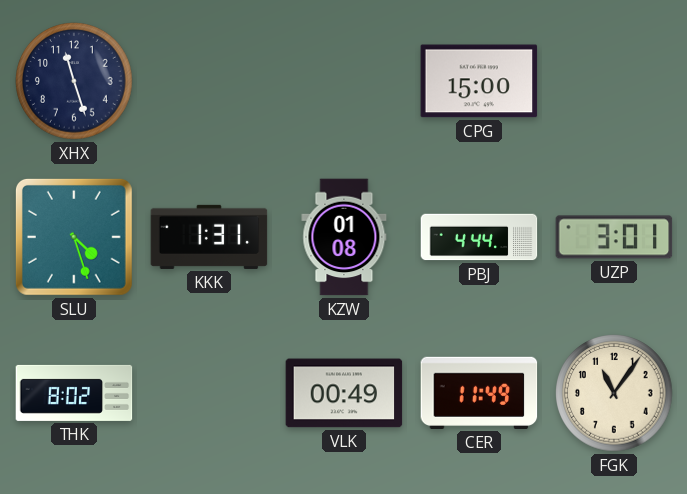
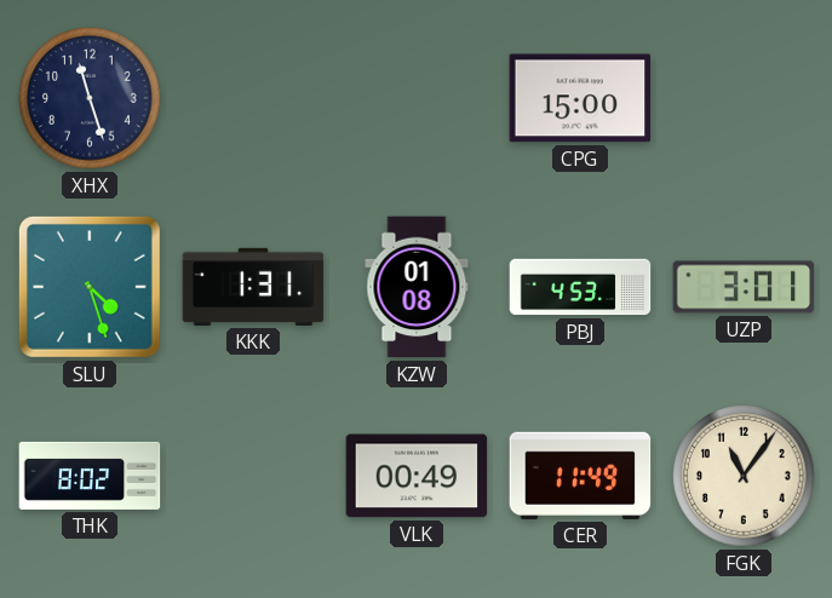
PBJ: 4:44 -> 4:53
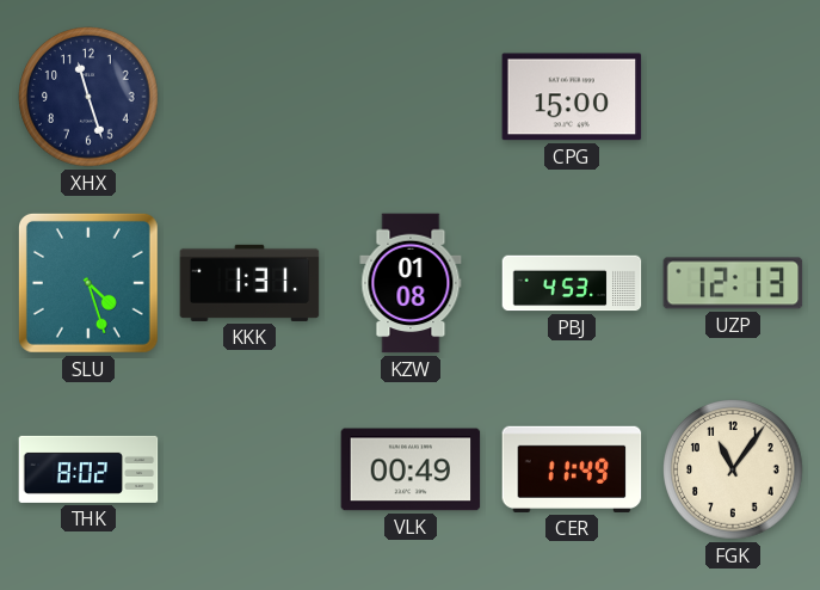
UZP: 3:01 -> 12:13
